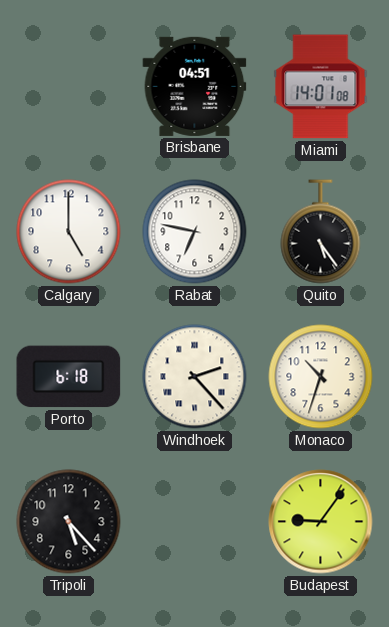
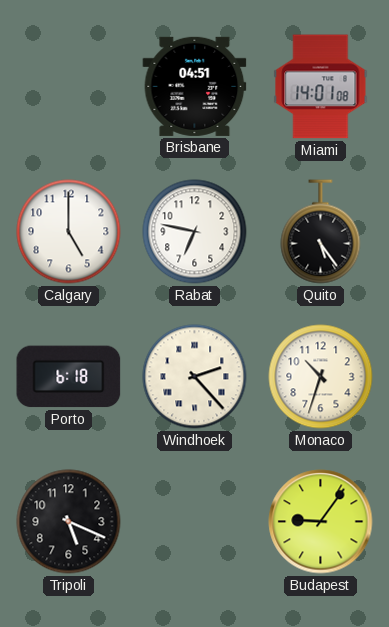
Tripoli: 5:23 -> 5:19
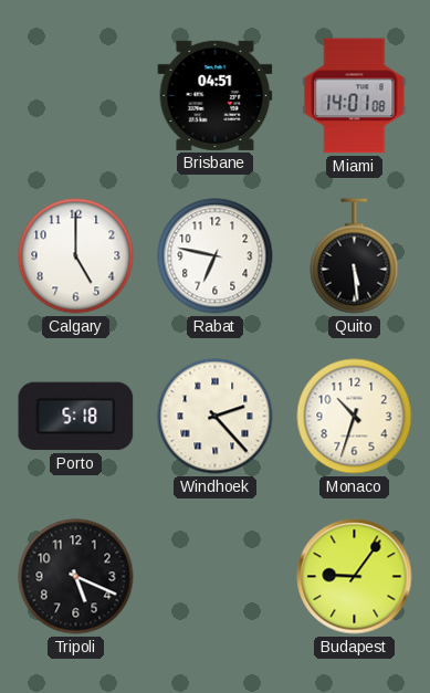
Quito: 5:24 -> 5:29
Porto: 6:18 -> 5:18
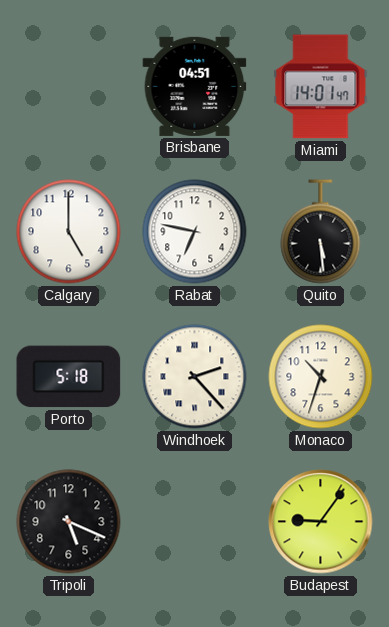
Miami: 14:01:08 -> 14:01:47
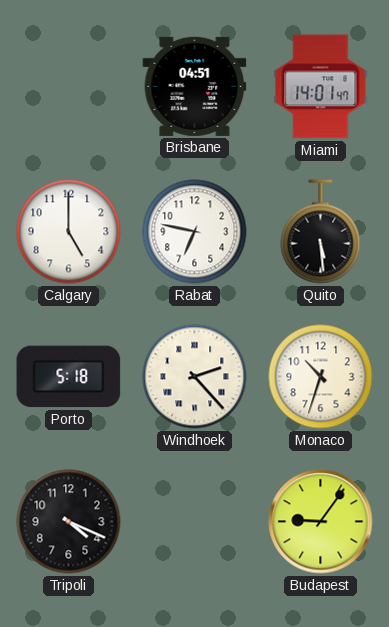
Tripoli: 5:19 -> 4:19
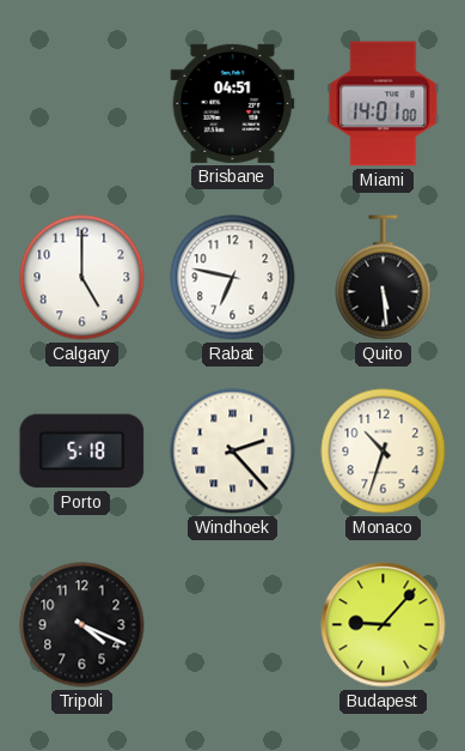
Miami: 14:01:47 -> 14:01:00
Budapest: 9:06 -> 9:07
